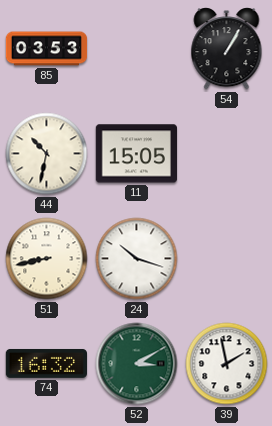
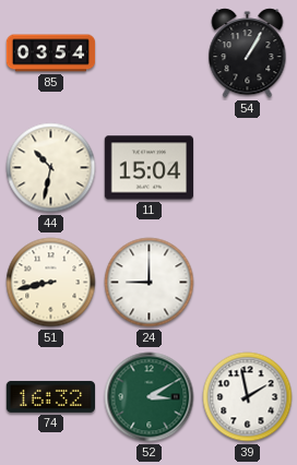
85: 03:53 -> 03:54
11: 15:05 -> 15:04
24: 10:18 -> 9:00
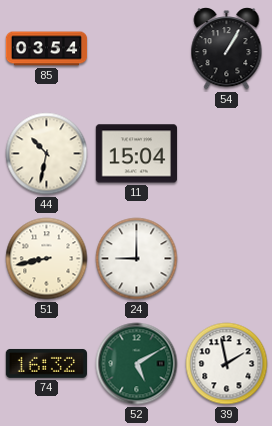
52: 3:10 -> 5:10
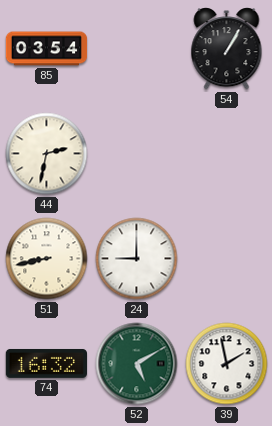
44: 10:32 -> 2:32
11: 15:04 -> none
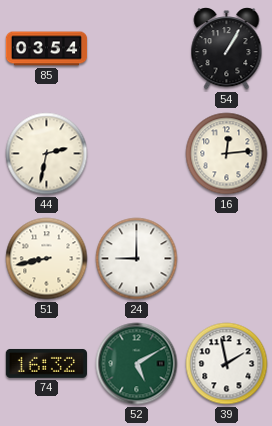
16: none -> 12:14
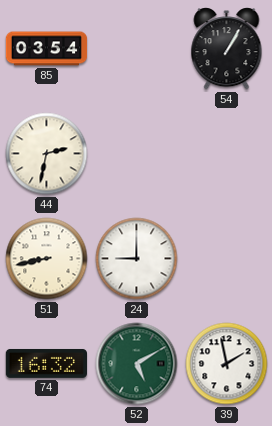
16: 12:14 -> none
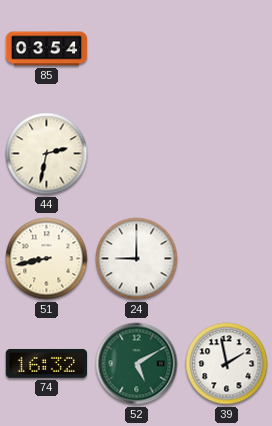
54: 1:05 -> none
